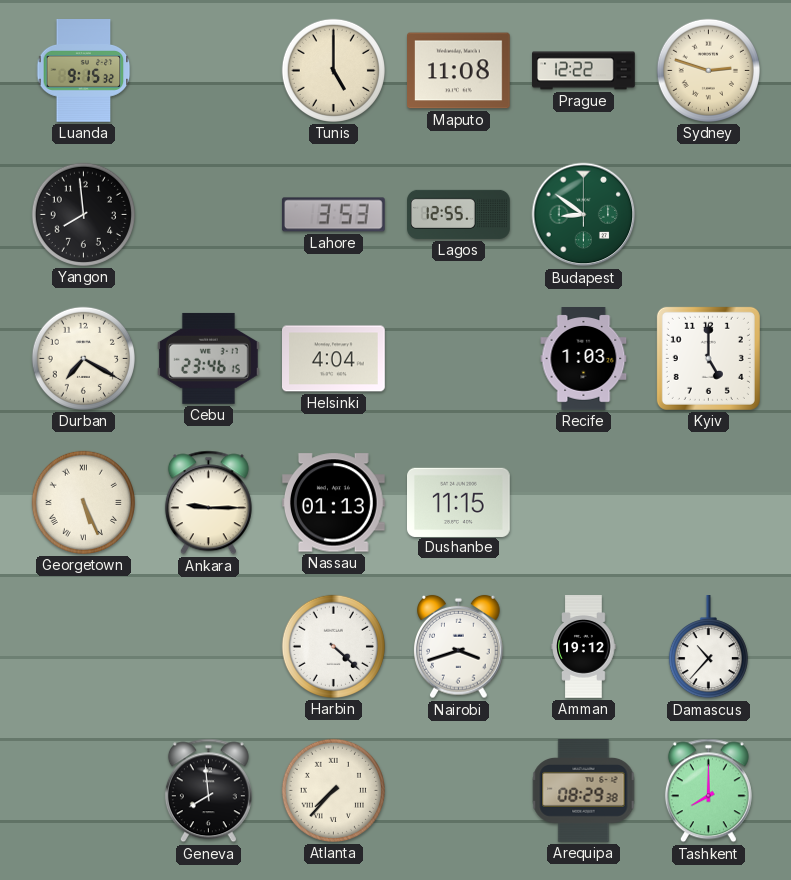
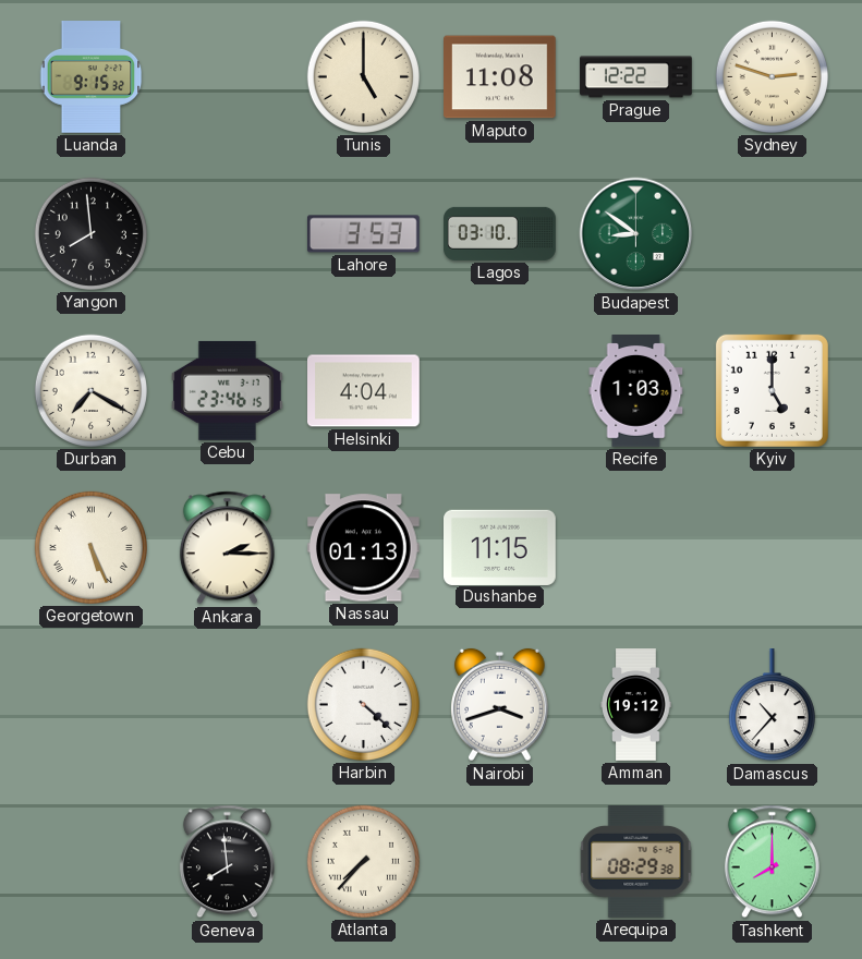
Lagos: 12:55 -> 03:10
Ankara: 9:15 -> 2:15
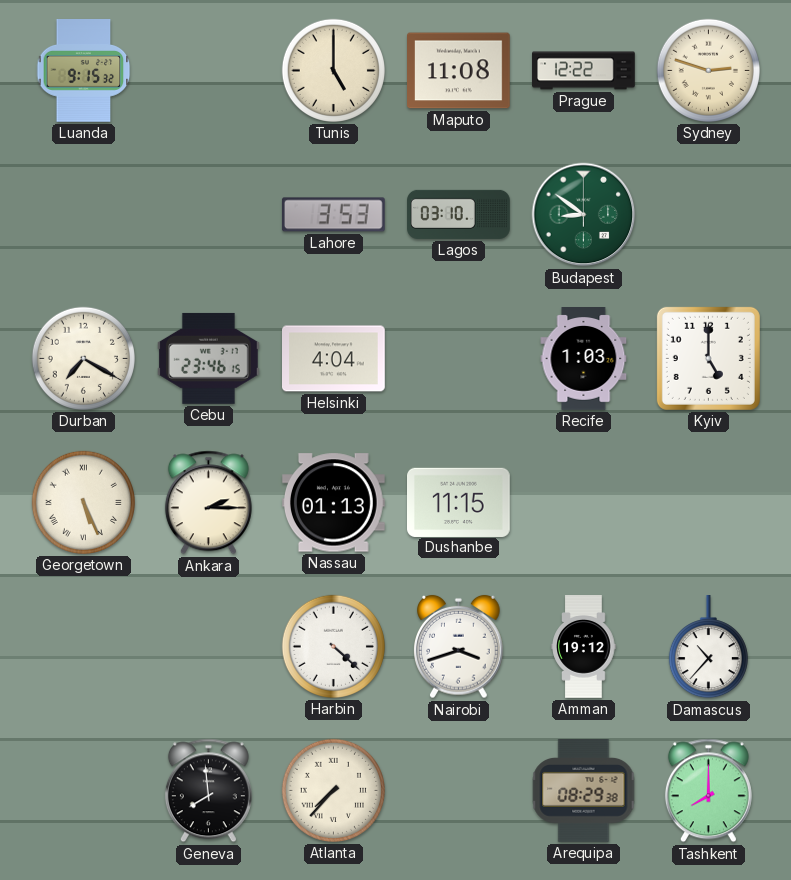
Yangon: 7:59 -> none
